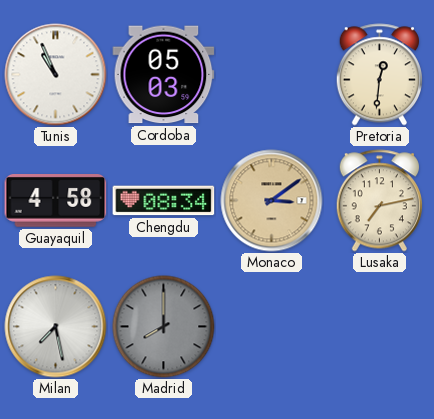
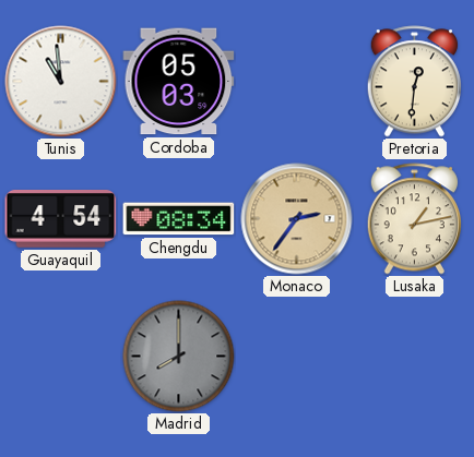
Tunis: 10:56 -> 10:59
Guayaquil: 4:58 -> 4:54
Monaco: 3:09 -> 2:36
Lusaka: 7:13 -> 1:13
Milan: 7:28 -> none
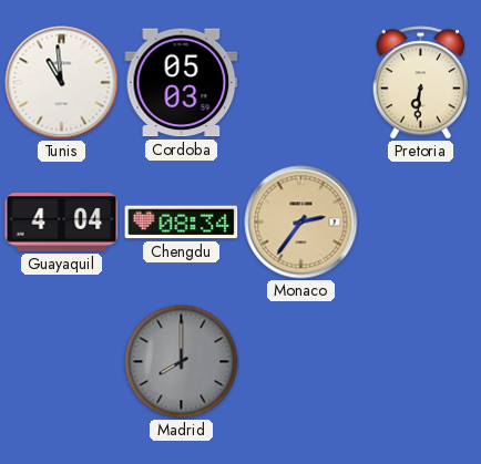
Pretoria: 12:31 -> 6:31
Guayaquil: 4:54 -> 4:04
Lusaka: 1:13 -> none
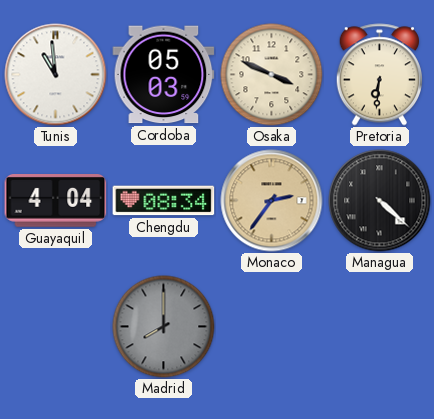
Osaka: none -> 3:49
Managua: none -> 4:22
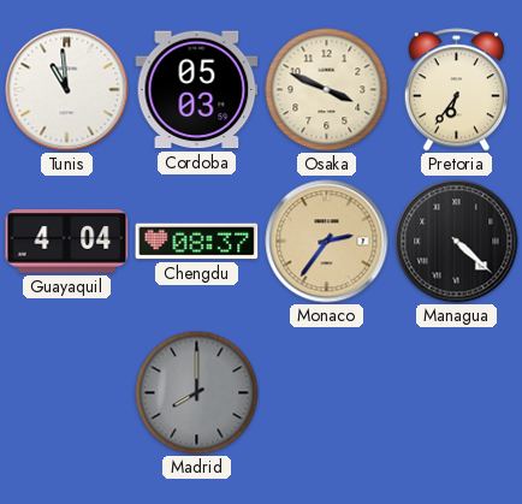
Pretoria: 6:31 -> 6:36
Chengdu: 08:34 -> 08:37
